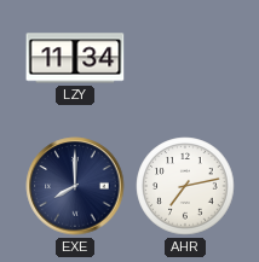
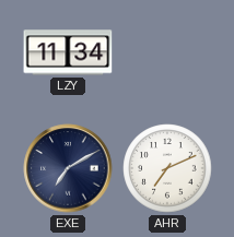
EXE: 8:00 -> 7:10
AHR: 7:13 -> 7:11
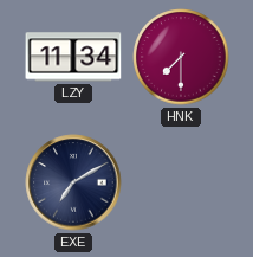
HNK: none -> 7:30
AHR: 7:11 -> none
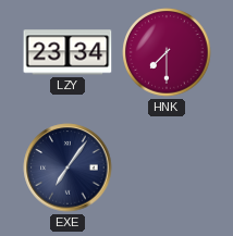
LZY: 11:34 -> 23:34
EXE: 7:10 -> 7:06
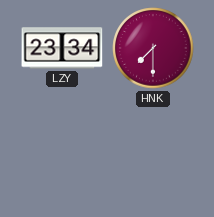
EXE: 7:06 -> none
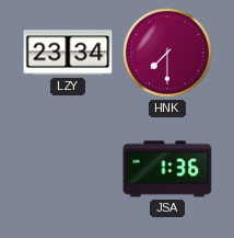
JSA: none -> 1:36
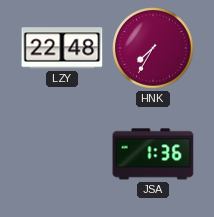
LZY: 23:34 -> 22:48
HNK: 7:30 -> 7:35
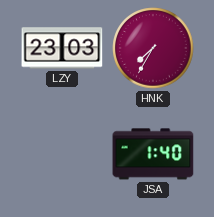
LZY: 22:48 -> 23:03
JSA: 1:36 -> 1:40
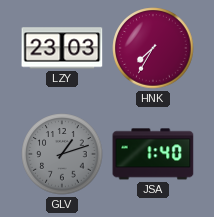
GLV: none -> 1:12
